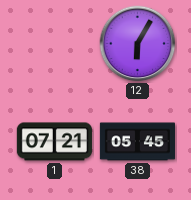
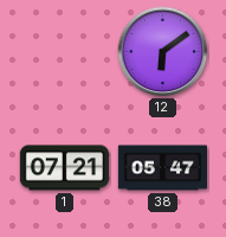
12: 6:05 -> 6:09
38: 05:45 -> 05:47
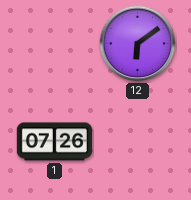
1: 07:21 -> 07:26
38: 05:47 -> none
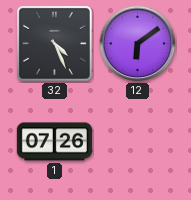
32: none -> 4:26
